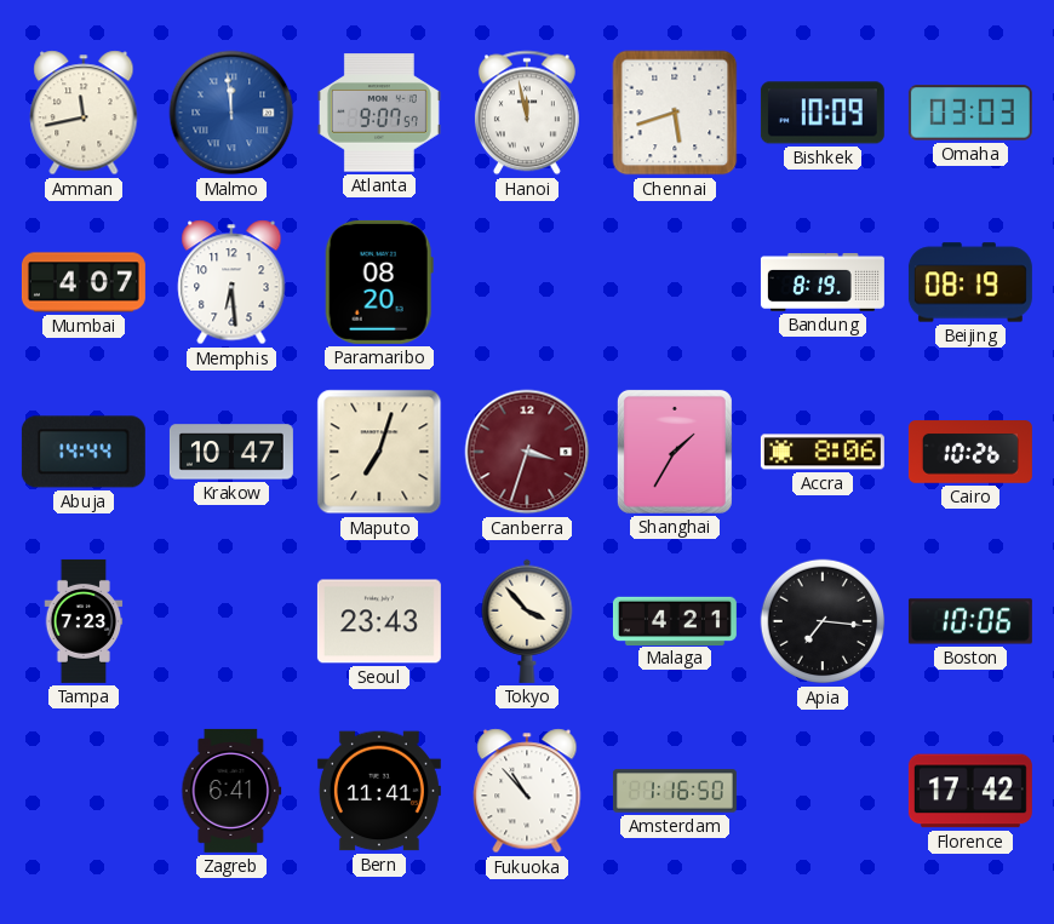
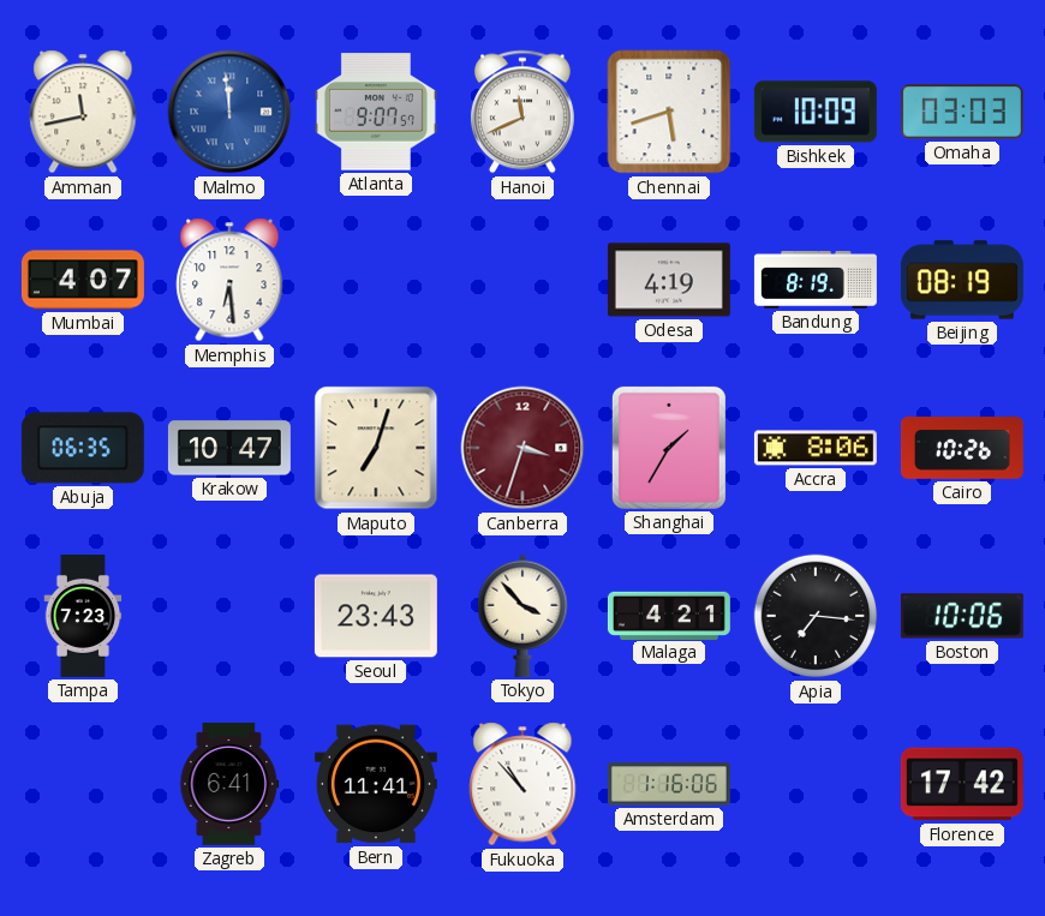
Hanoi: 11:58 -> 11:41
Paramaribo: 08:20 -> none
Odesa: none -> 4:19
Abuja: 14:44 -> 06:35
Amsterdam: 1:16:50 -> 1:16:06
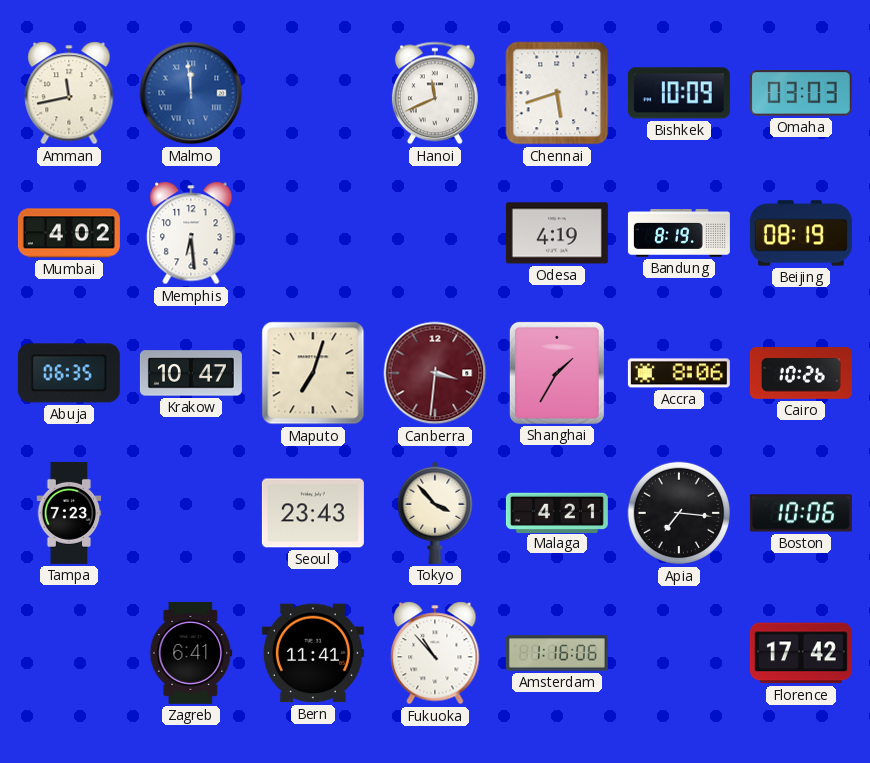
Atlanta: 9:07 -> none
Mumbai: 4:07 -> 4:02
Canberra: 3:33 -> 3:31
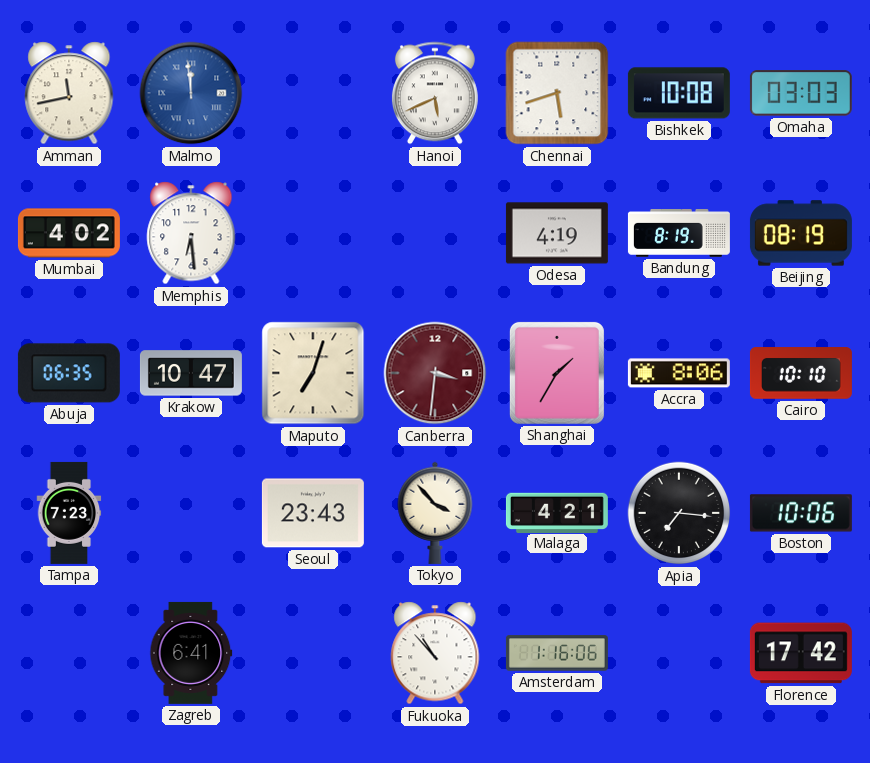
Hanoi: 11:41 -> 5:41
Bishkek: 10:09 -> 10:08
Cairo: 10:26 -> 10:10
Bern: 11:41 -> none
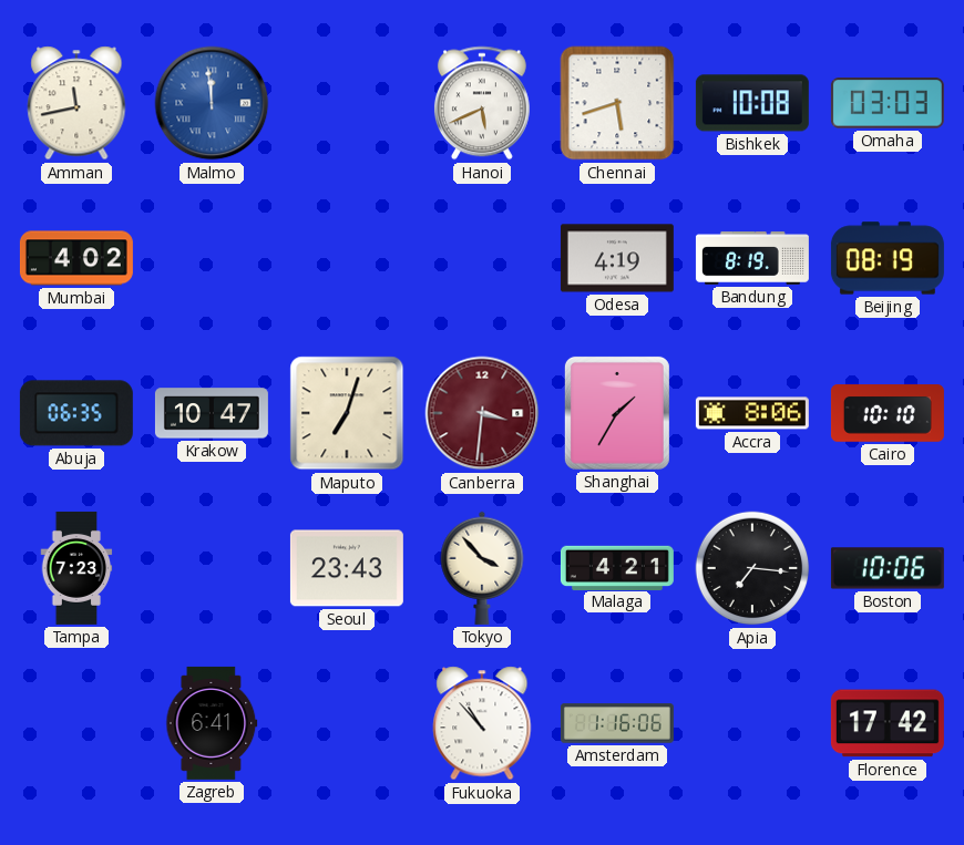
Memphis: 6:29 -> none
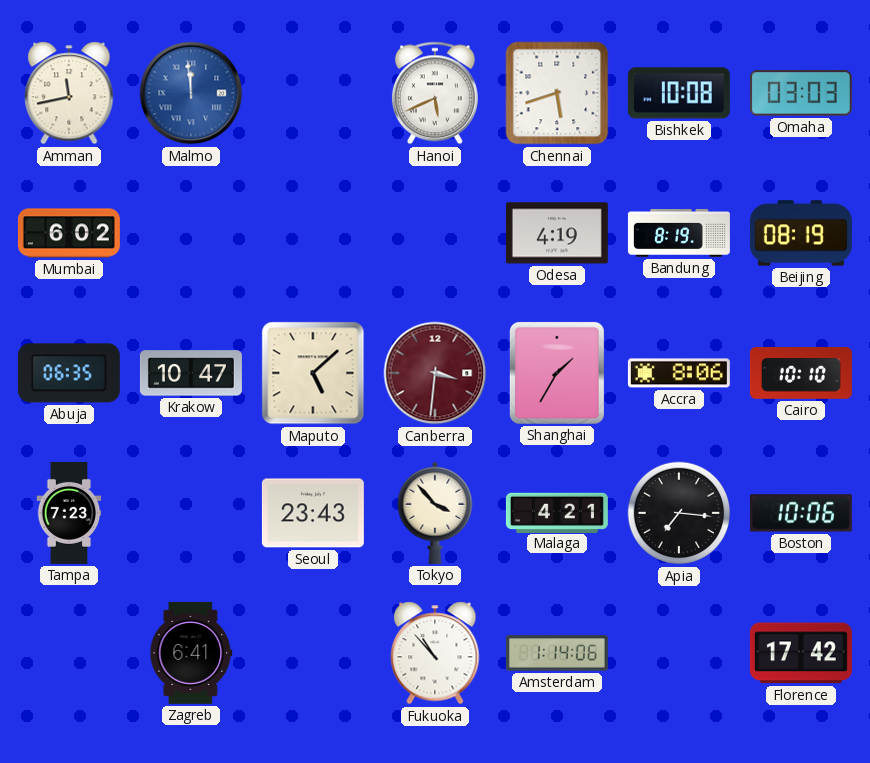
Mumbai: 4:02 -> 6:02
Maputo: 7:03 -> 5:08
Amsterdam: 1:16 -> 1:14
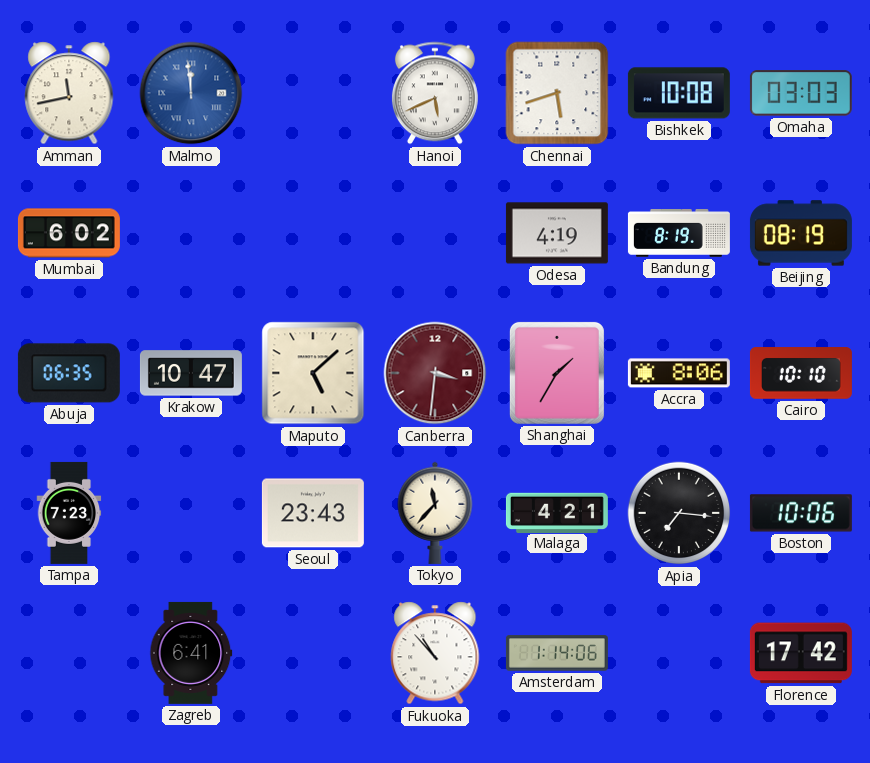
Tokyo: 3:53 -> 11:37
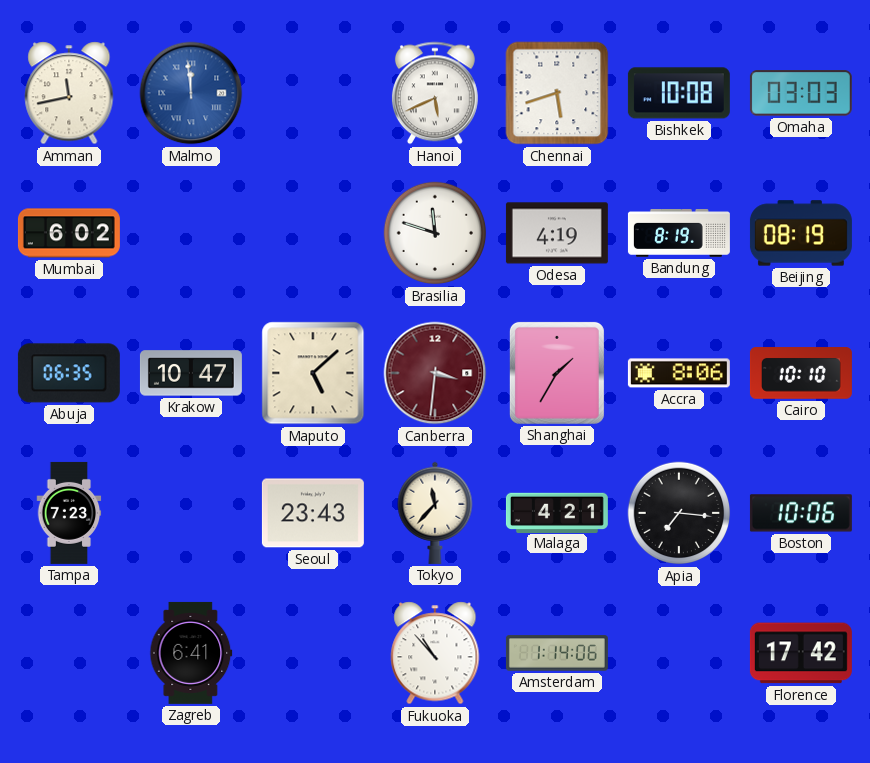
Brasilia: none -> 11:48
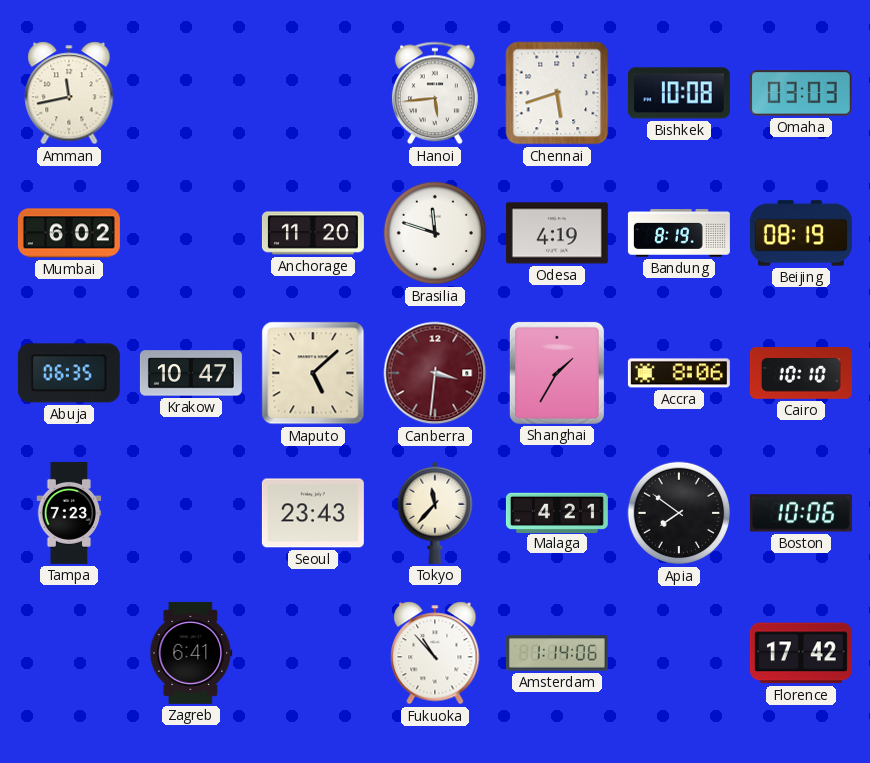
Malmo: 11:59 -> none
Hanoi: 5:41 -> 5:44
Anchorage: none -> 11:20
Apia: 7:16 -> 7:51
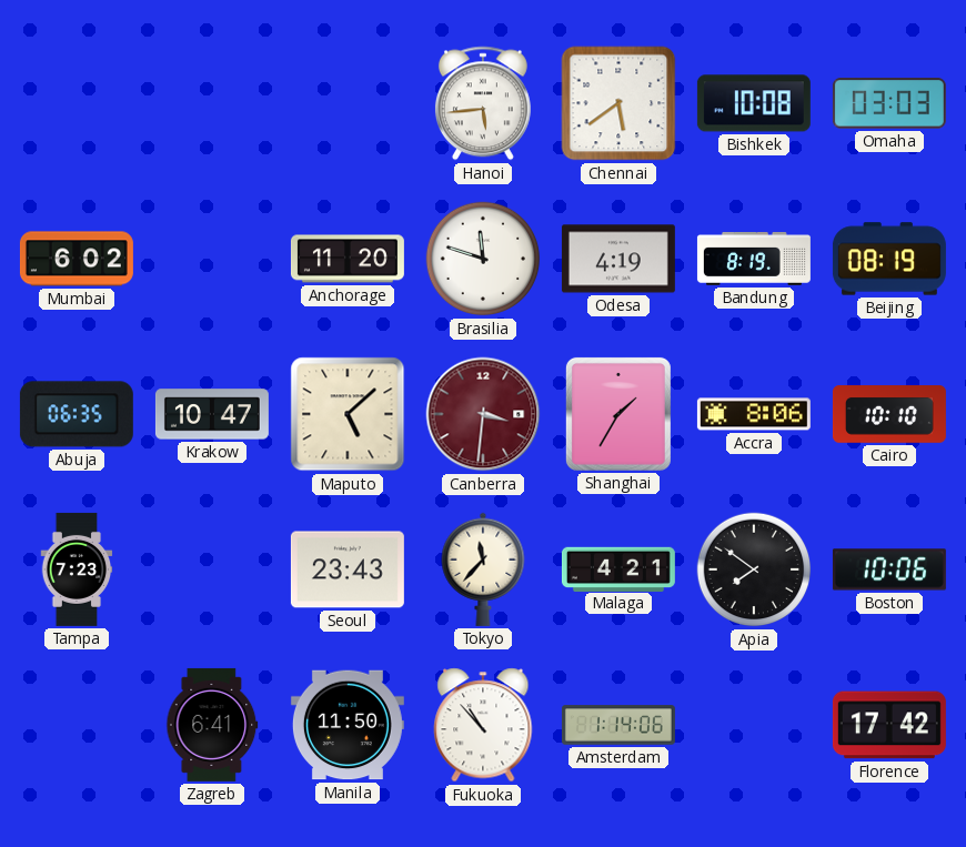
Amman: 11:43 -> none
Chennai: 5:42 -> 5:39
Manila: none -> 11:50
